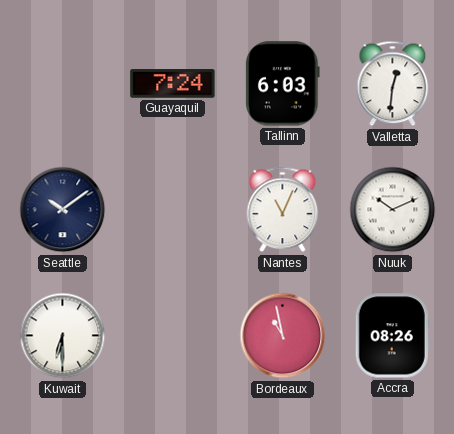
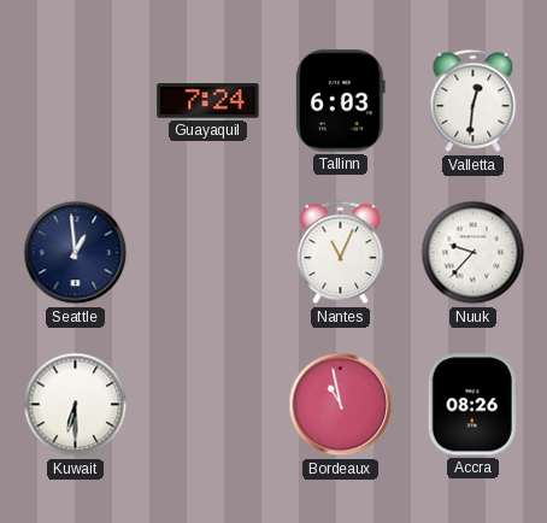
Seattle: 10:09 -> 12:59
Nuuk: 10:11 -> 9:37
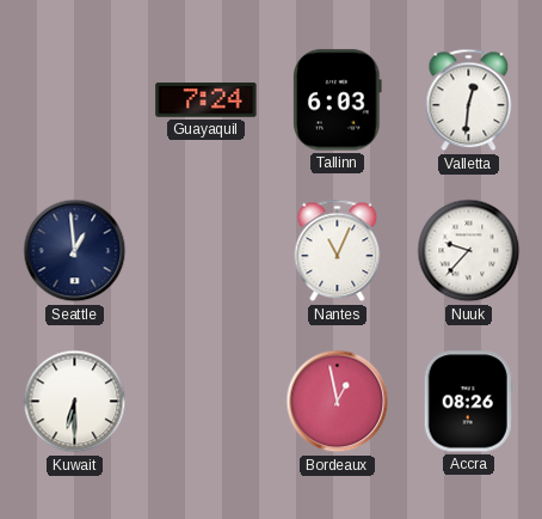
Bordeaux: 10:58 -> 12:58
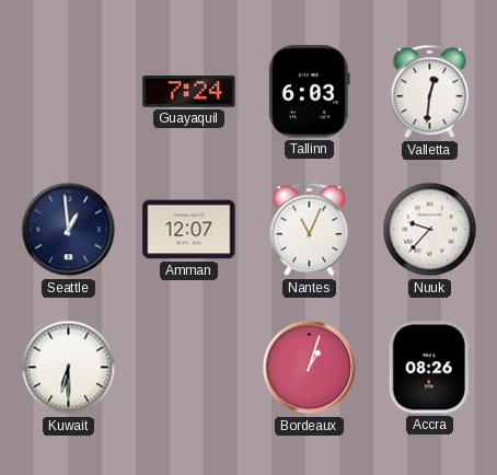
Amman: none -> 12:07
Bordeaux: 12:58 -> 1:03
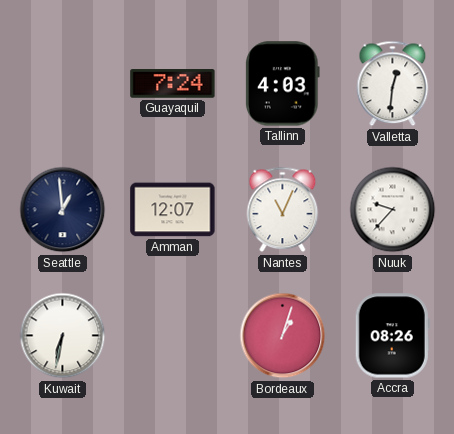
Tallinn: 6:03 -> 4:03
Kuwait: 6:30 -> 6:32
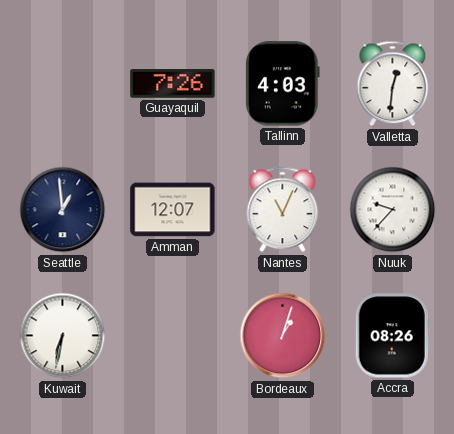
Guayaquil: 7:24 -> 7:26
